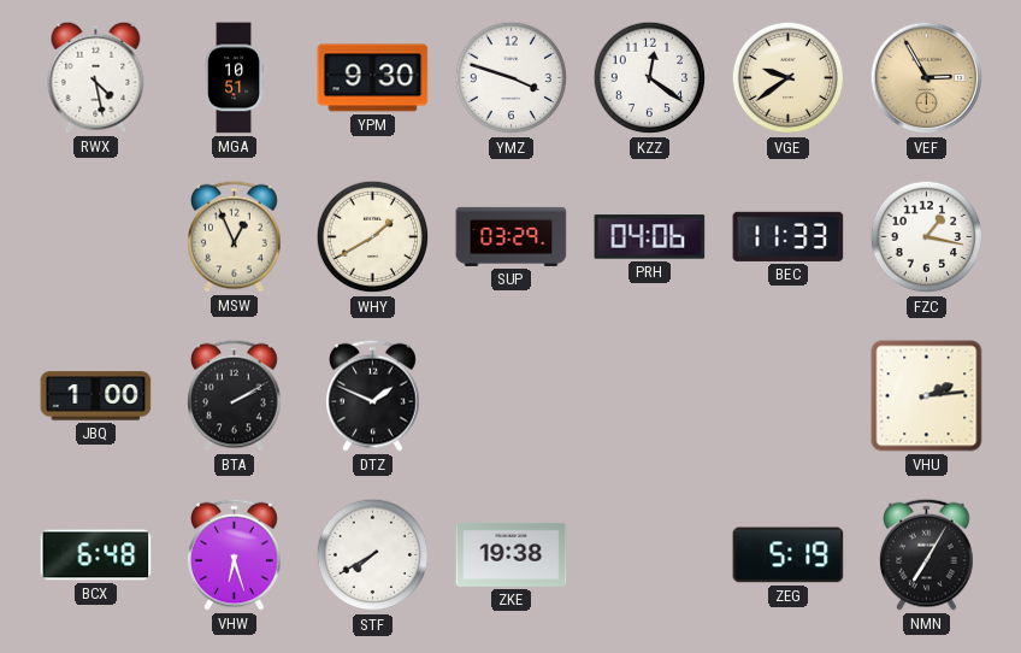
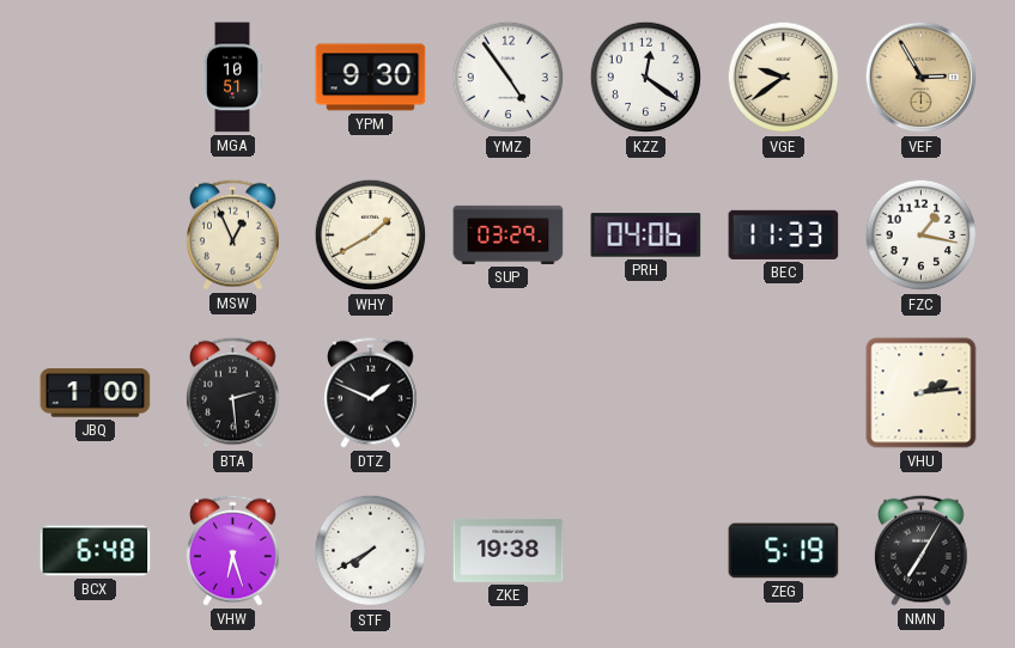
RWX: 4:28 -> none
YMZ: 3:48 -> 4:54
BTA: 2:10 -> 2:29
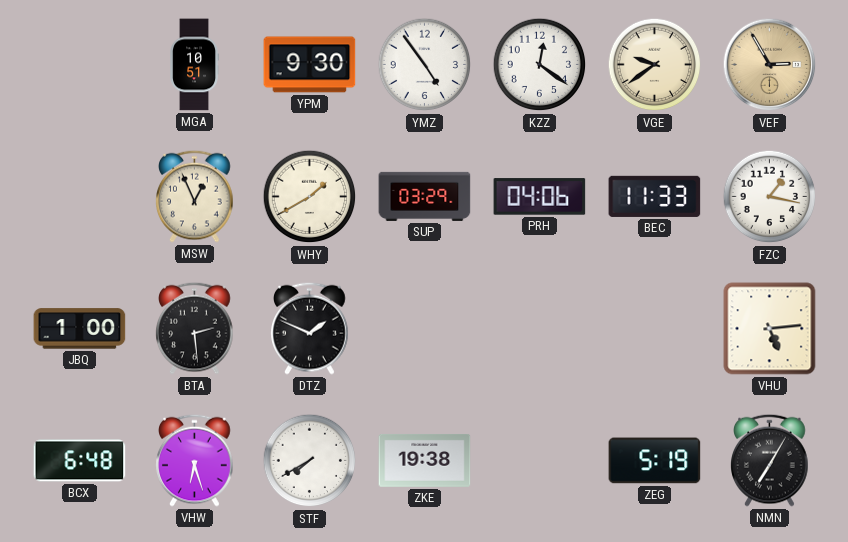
VHU: 2:14 -> 5:14
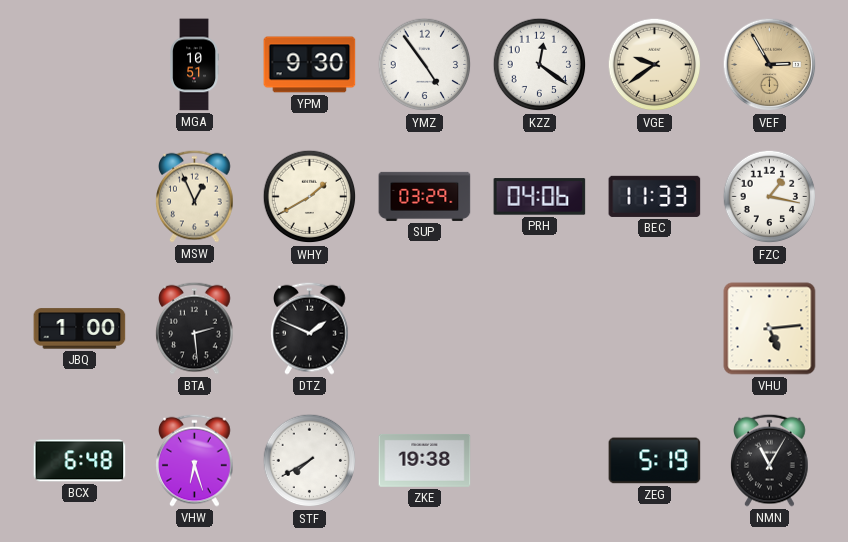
NMN: 7:05 -> 11:05
